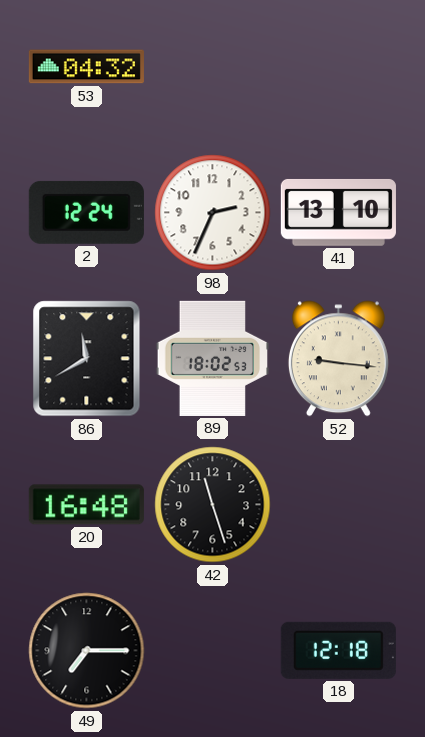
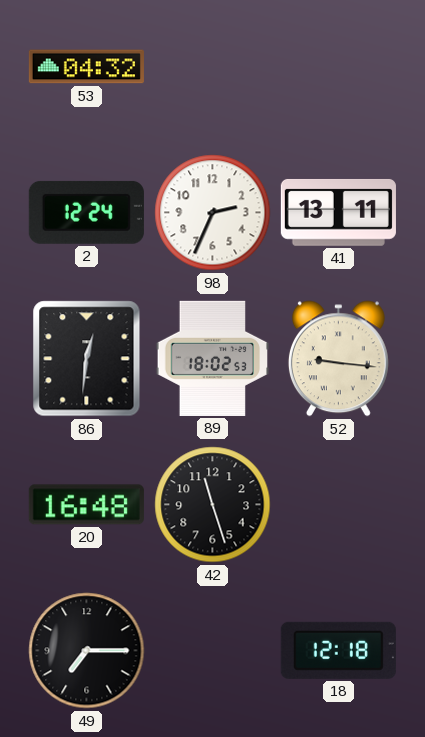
41: 13:10 -> 13:11
86: 11:40 -> 12:31
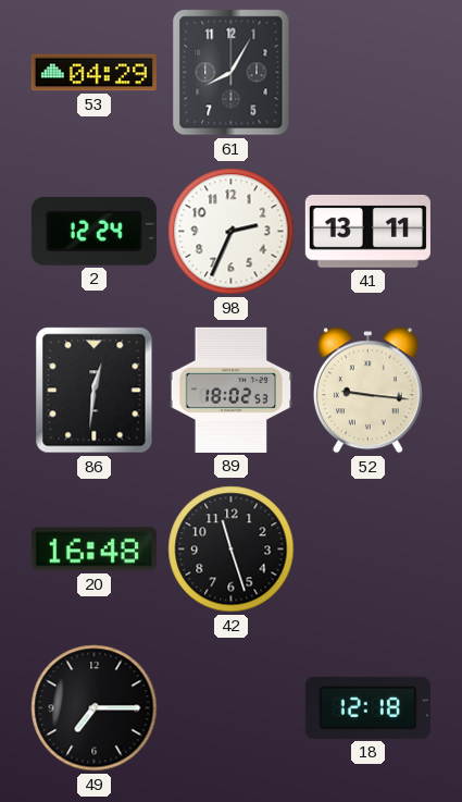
53: 04:32 -> 04:29
61: none -> 8:05
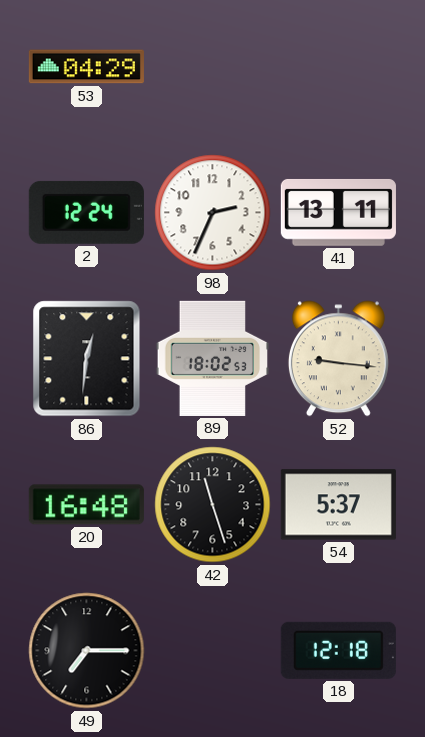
61: 8:05 -> none
54: none -> 5:37
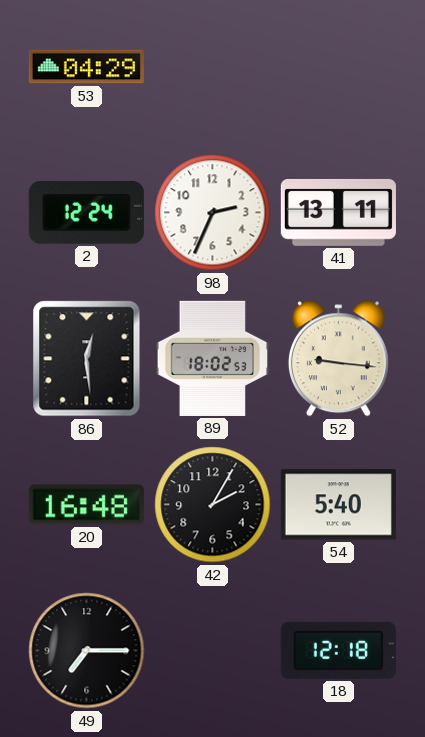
86: 12:31 -> 12:29
42: 11:27 -> 2:05
54: 5:37 -> 5:40
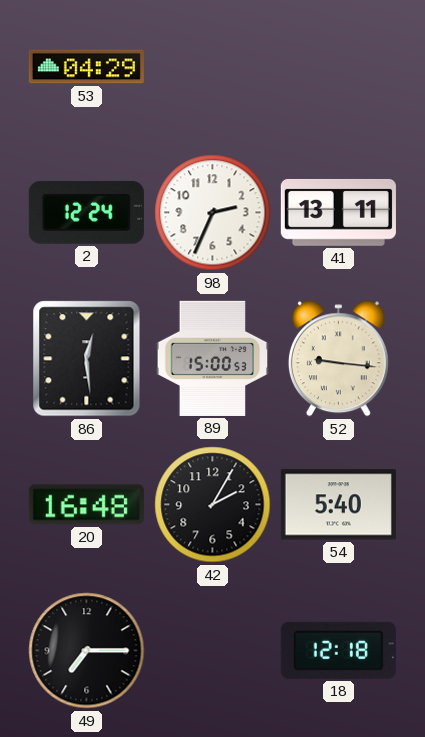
89: 18:02 -> 15:00
